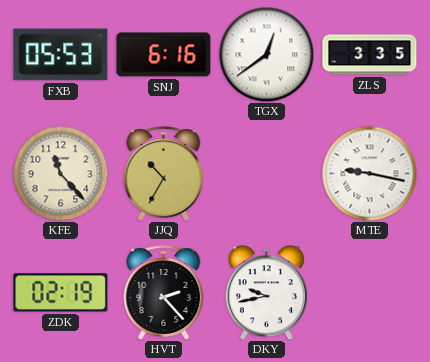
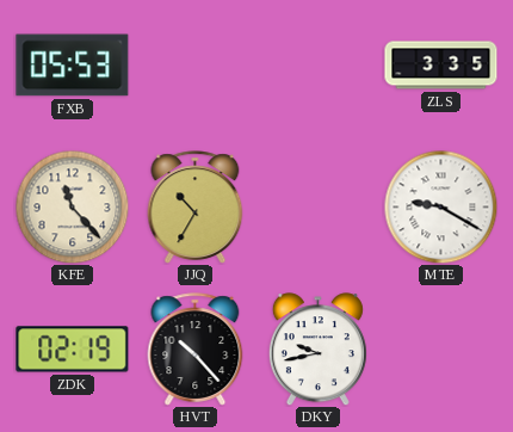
SNJ: 6:16 -> none
TGX: 12:39 -> none
MTE: 9:17 -> 9:20
HVT: 2:23 -> 10:23
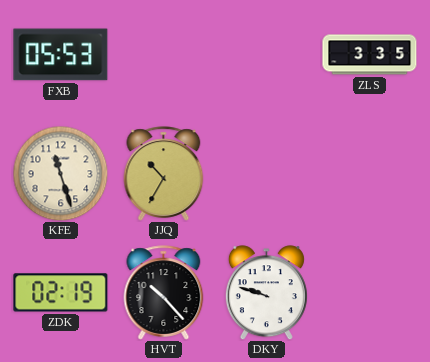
KFE: 11:23 -> 11:27
MTE: 9:20 -> none
DKY: 9:43 -> 9:48
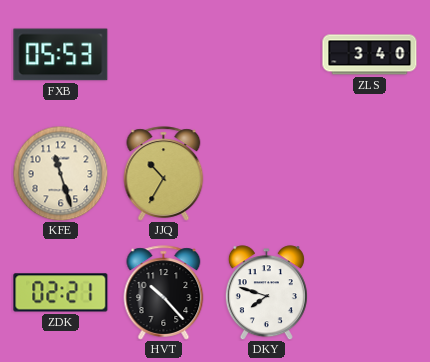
ZLS: 3:35 -> 3:40
ZDK: 02:19 -> 02:21
DKY: 9:48 -> 7:48
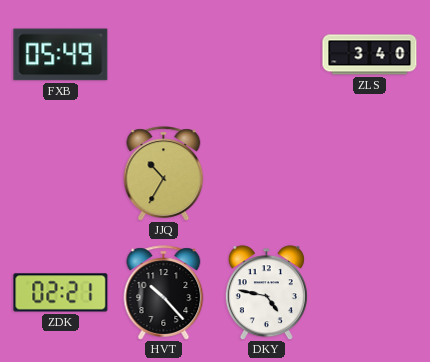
FXB: 05:53 -> 05:49
KFE: 11:27 -> none
DKY: 7:48 -> 4:47
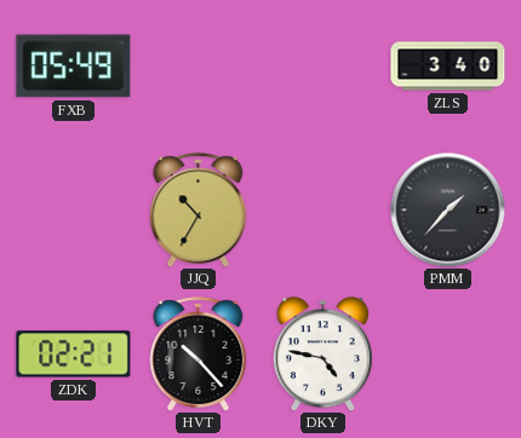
PMM: none -> 1:37
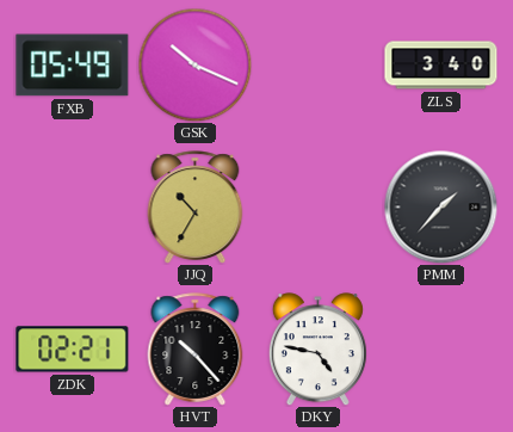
GSK: none -> 10:19
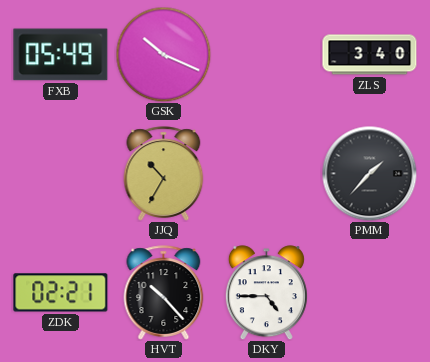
DKY: 4:47 -> 4:45
